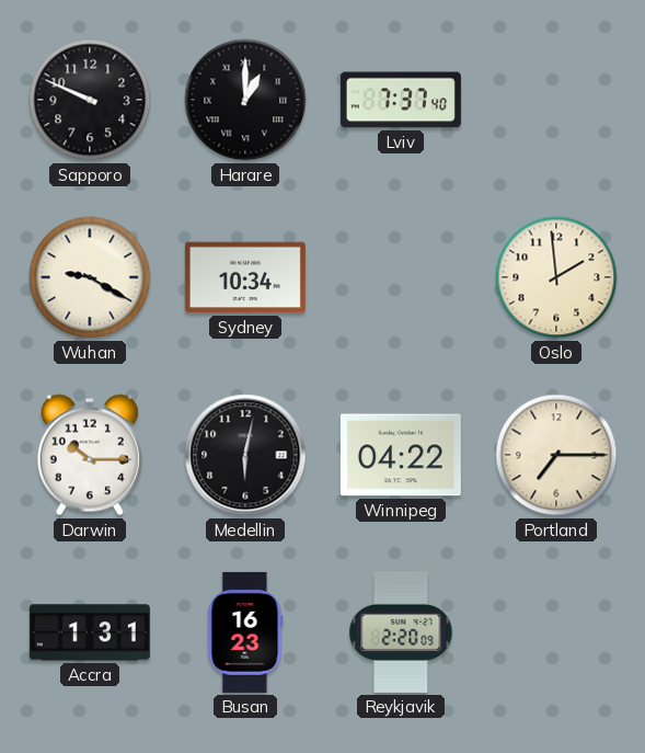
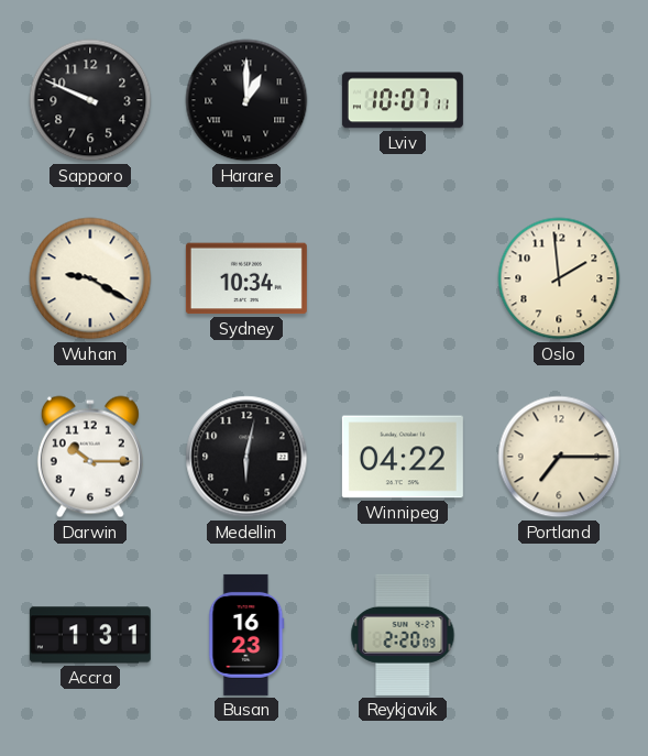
Lviv: 7:37 -> 10:07
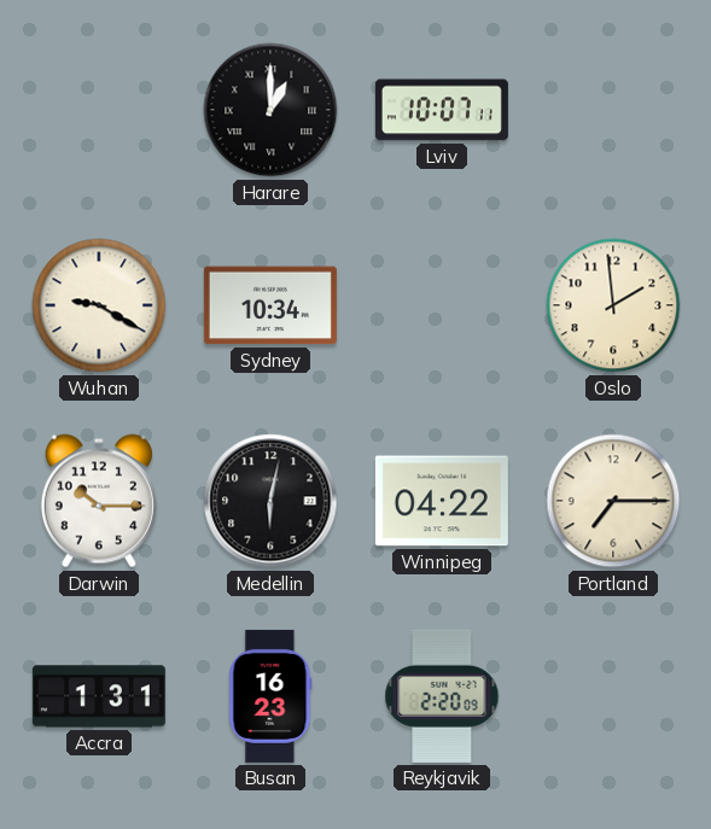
Sapporo: 9:49 -> none
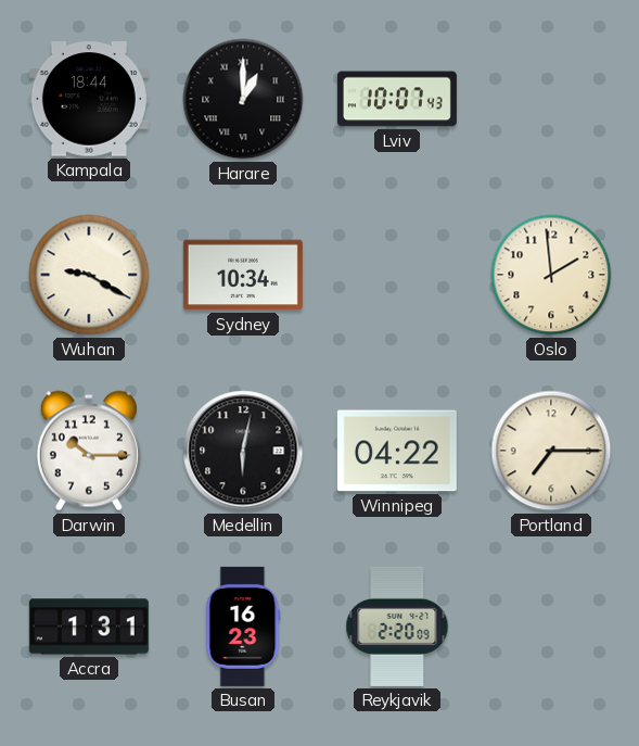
Kampala: none -> 18:44
Lviv: 10:07:11 -> 10:07:43
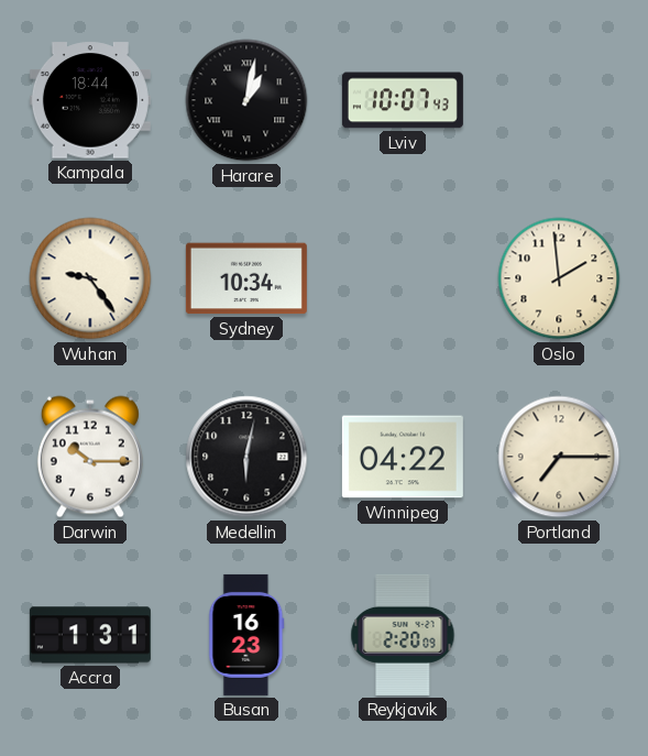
Harare: 1:00 -> 1:02
Wuhan: 9:20 -> 9:24
